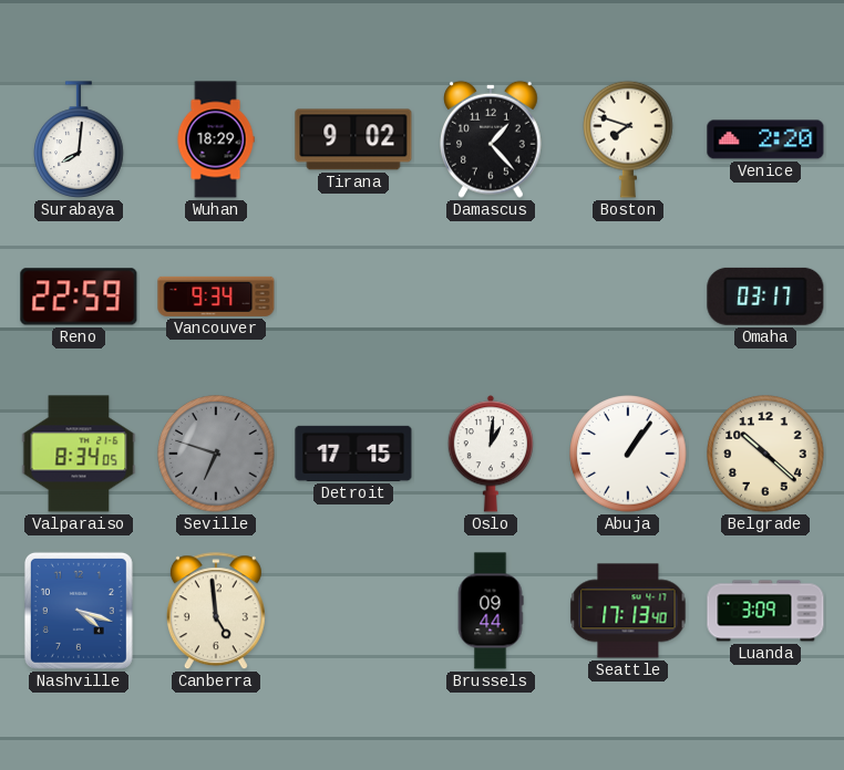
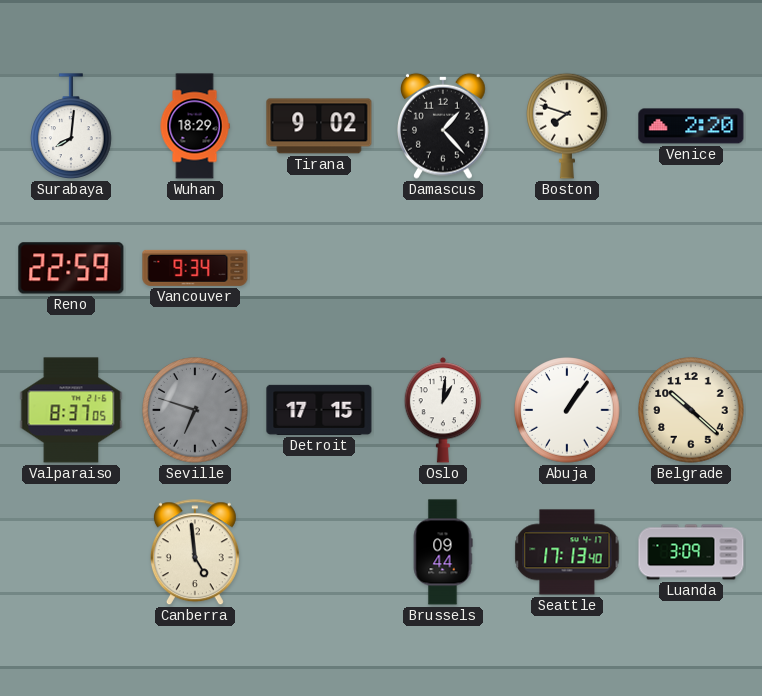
Omaha: 03:17 -> none
Valparaiso: 8:34 -> 8:37
Nashville: 4:18 -> none
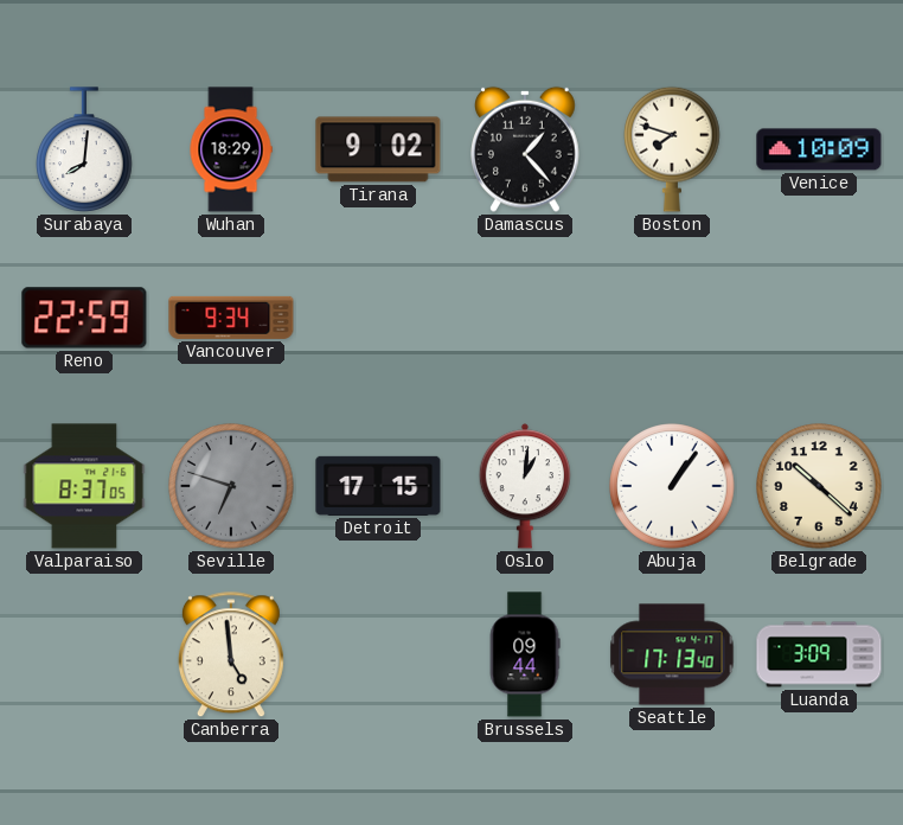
Venice: 2:20 -> 10:09
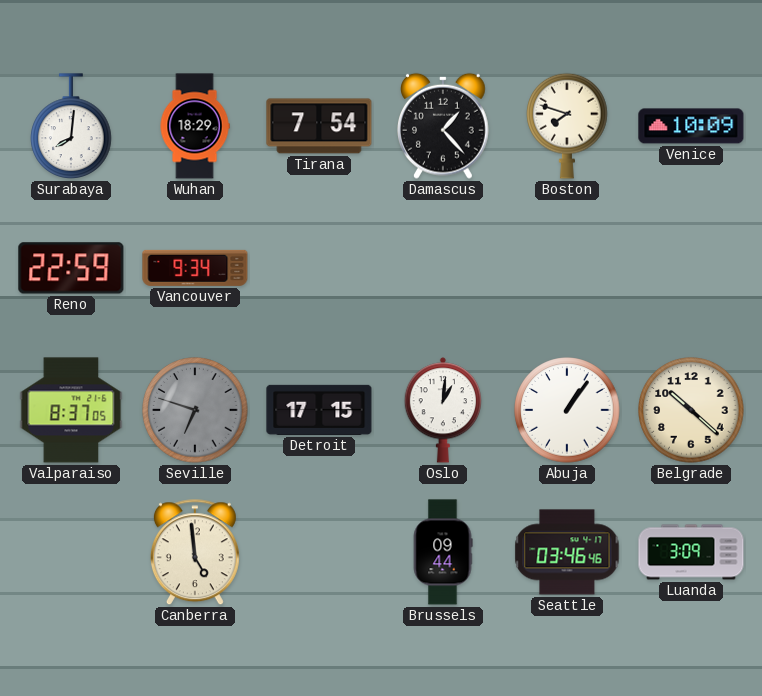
Tirana: 9:02 -> 7:54
Seattle: 17:13 -> 03:46
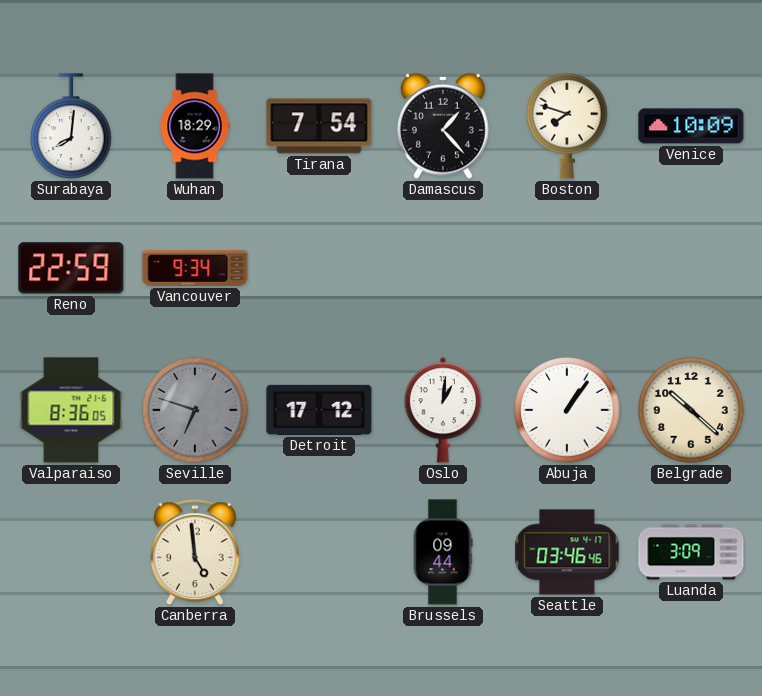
Valparaiso: 8:37 -> 8:36
Detroit: 17:15 -> 17:12
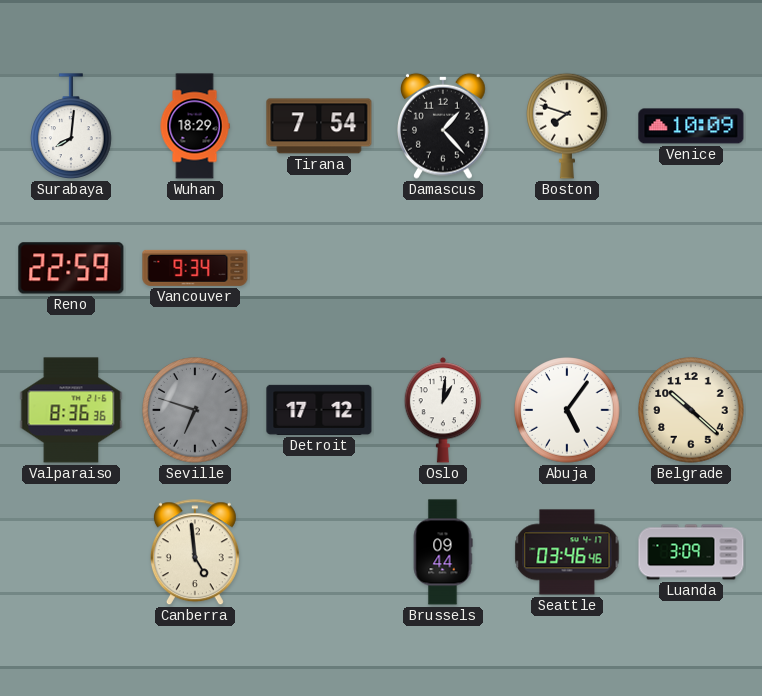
Valparaiso: 8:36:05 -> 8:36:36
Abuja: 1:06 -> 5:06
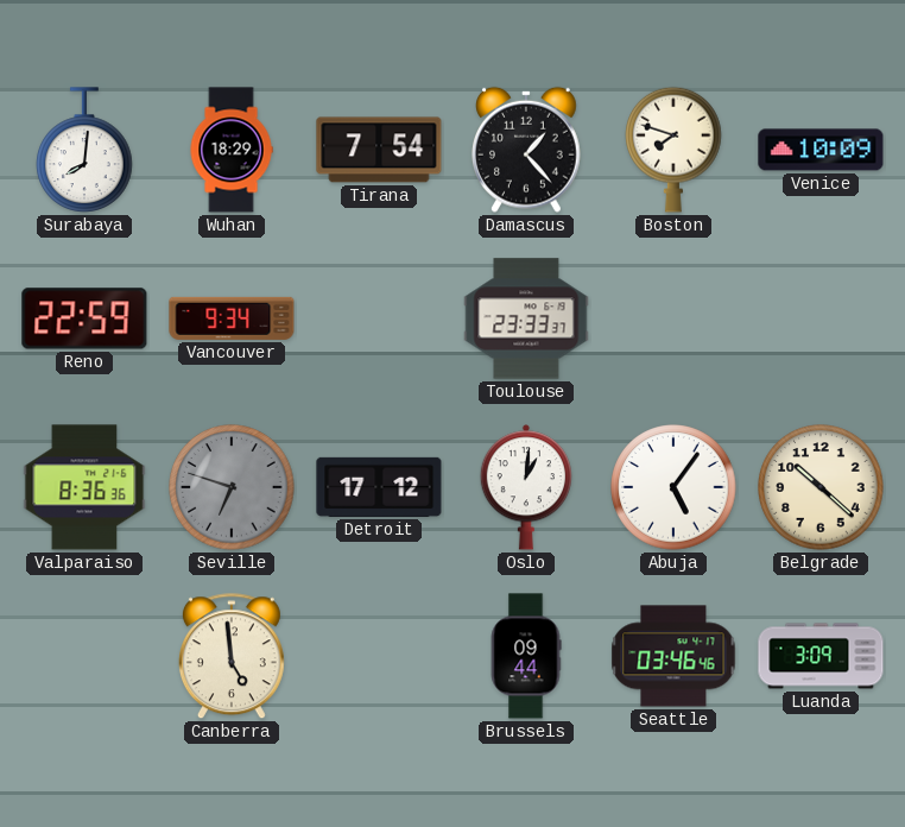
Toulouse: none -> 23:33
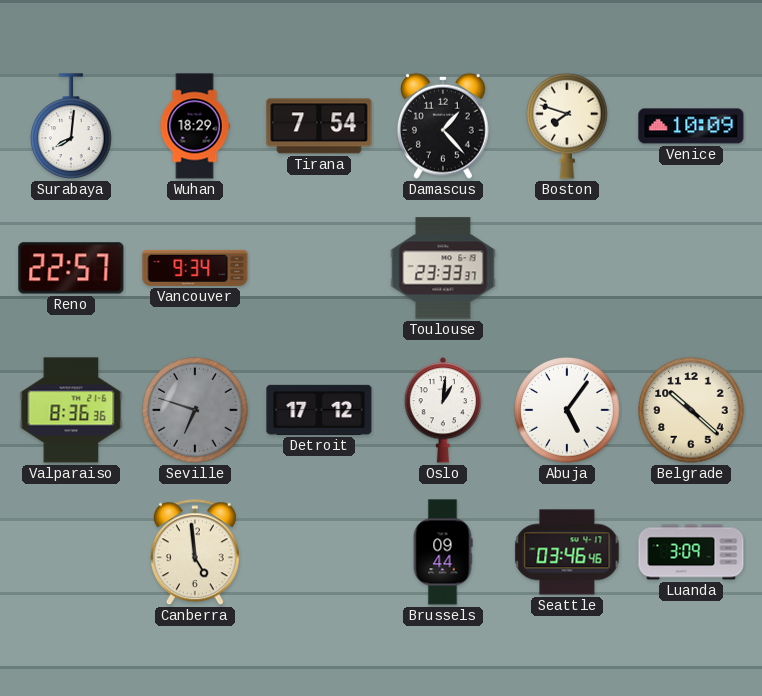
Reno: 22:59 -> 22:57
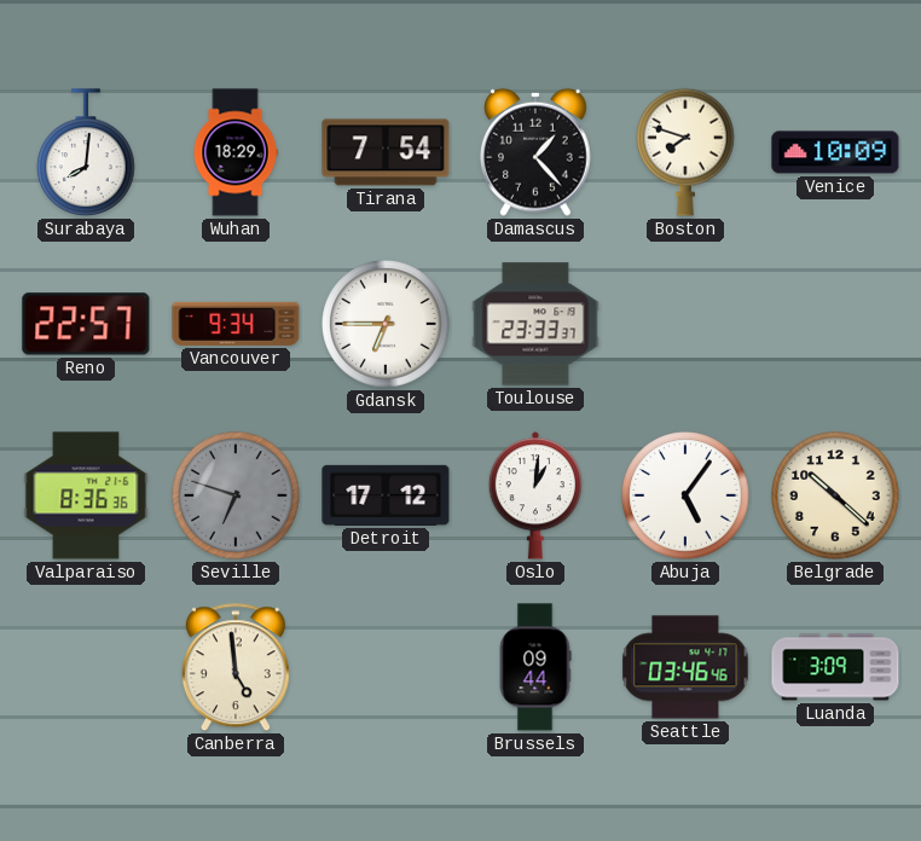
Gdansk: none -> 6:45
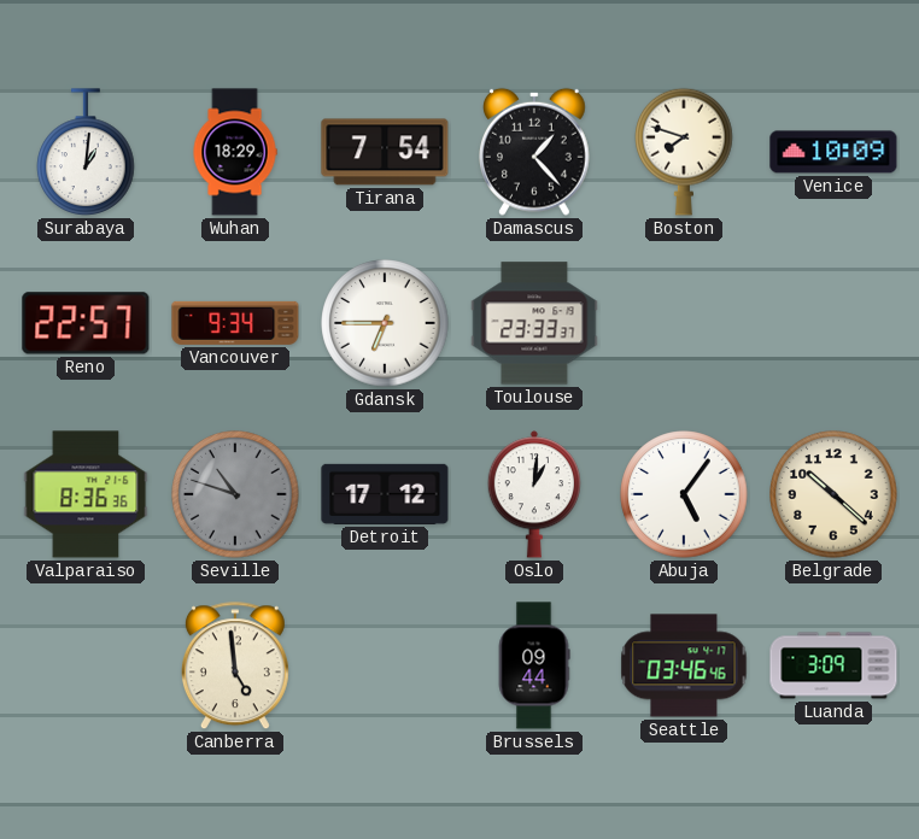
Surabaya: 8:01 -> 1:01
Seville: 6:48 -> 10:48
